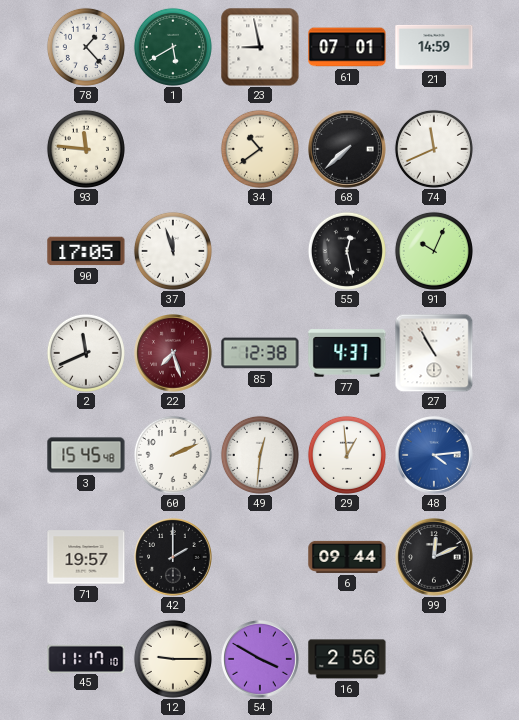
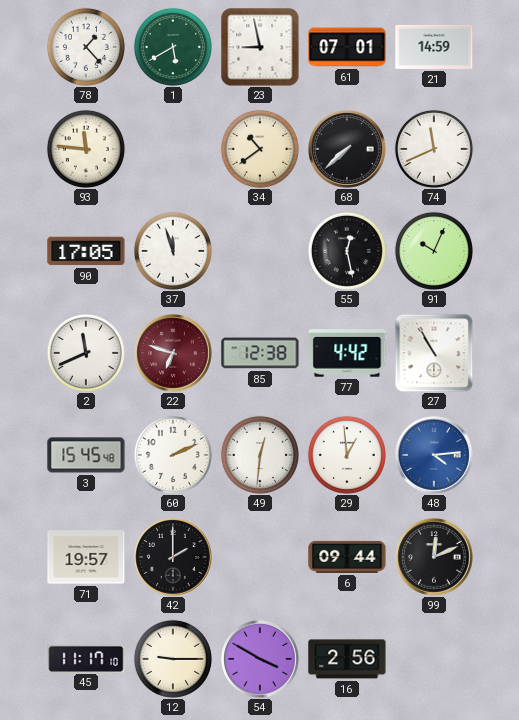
22: 7:27 -> 6:48
77: 4:37 -> 4:42
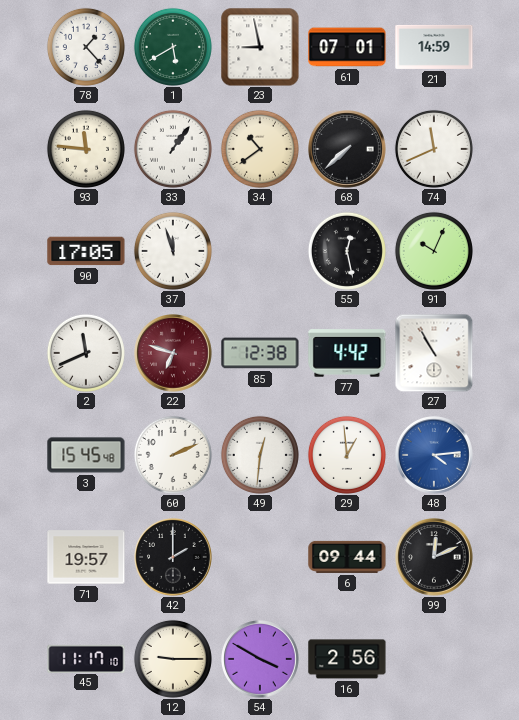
33: none -> 1:06
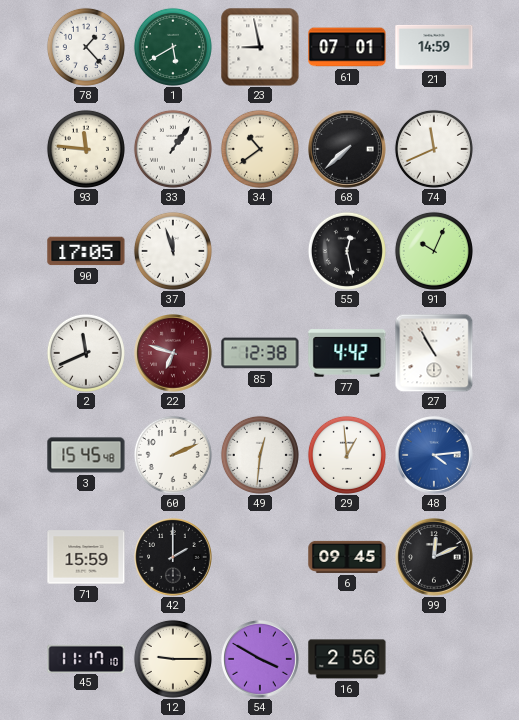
71: 19:57 -> 15:59
6: 09:44 -> 09:45
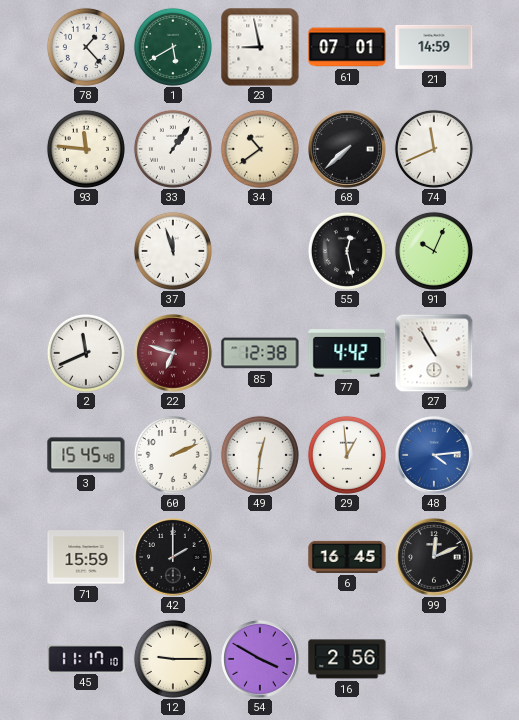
90: 17:05 -> none
6: 09:45 -> 16:45
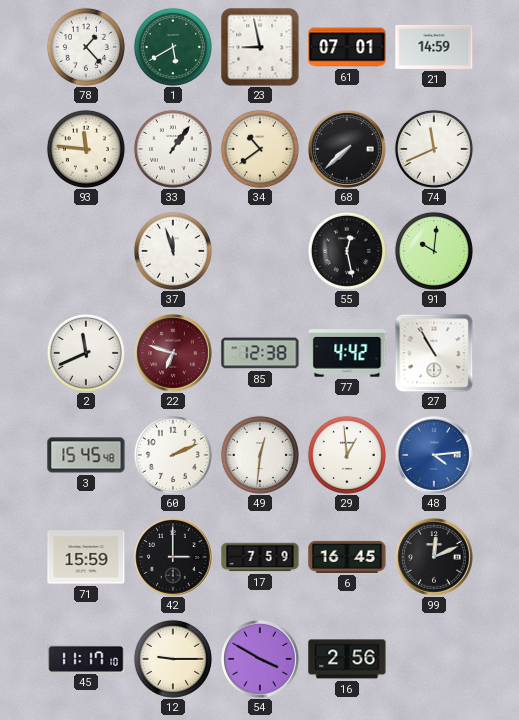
91: 10:04 -> 10:01
42: 2:00 -> 3:00
17: none -> 7:59
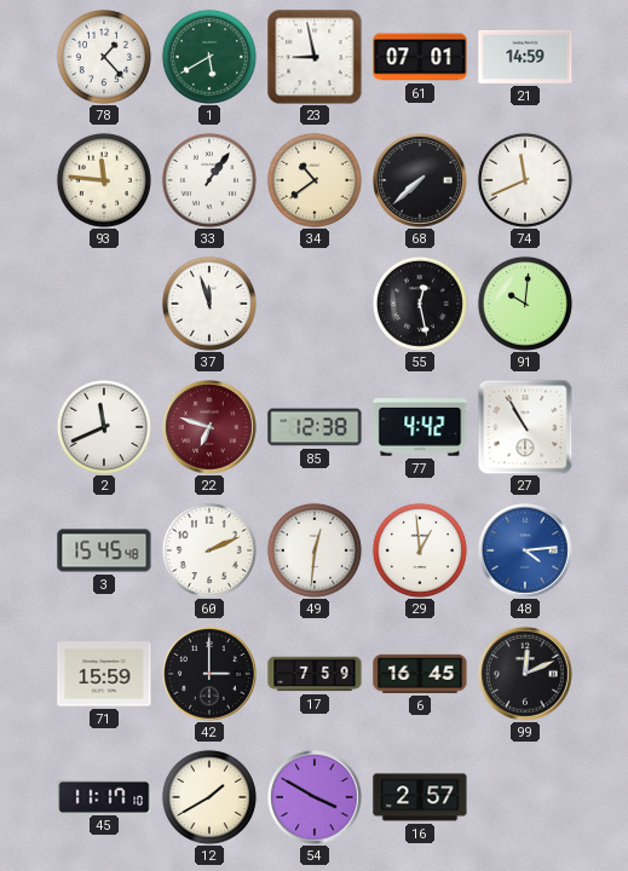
12: 9:15 -> 1:40
16: 2:56 -> 2:57
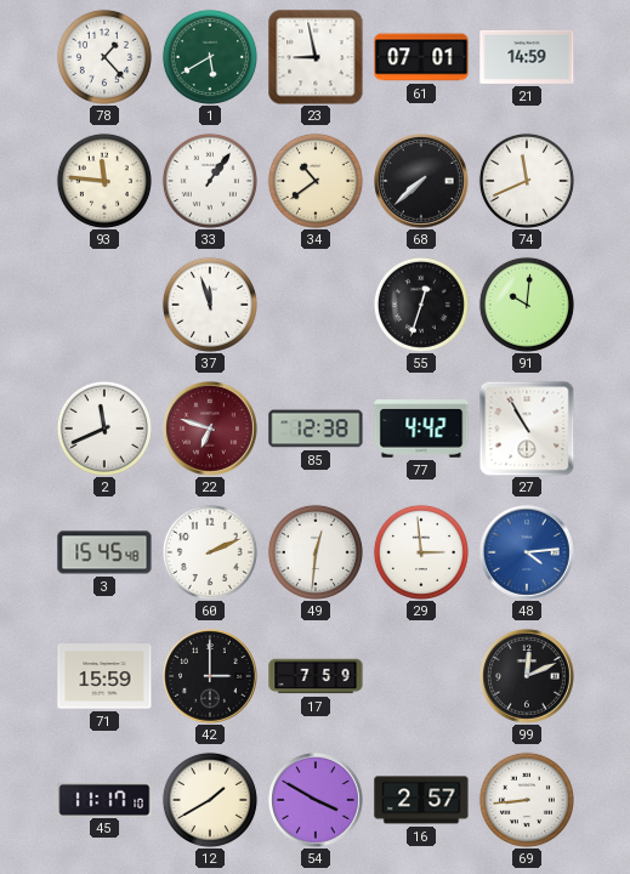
55: 12:28 -> 12:33
29: 12:59 -> 2:59
6: 16:45 -> none
69: none -> 8:44
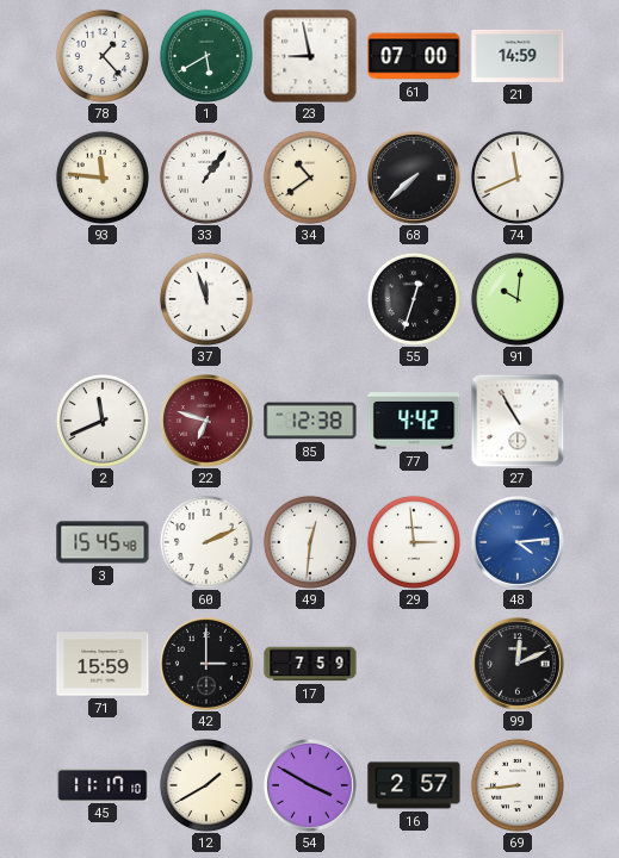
61: 07:01 -> 07:00
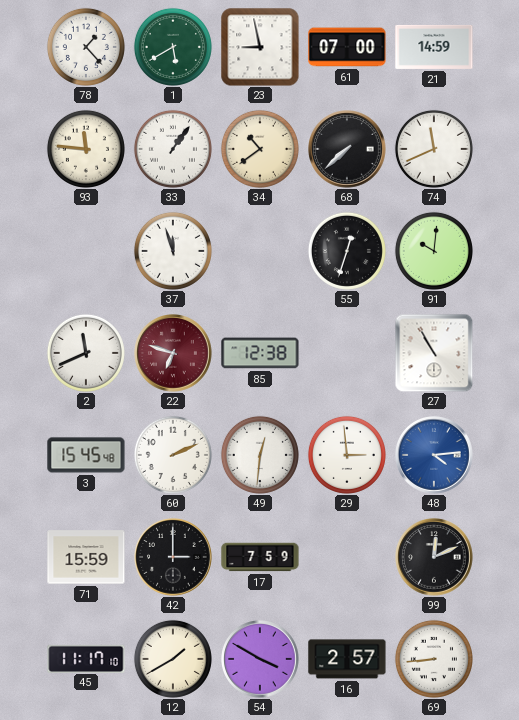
77: 4:42 -> none
